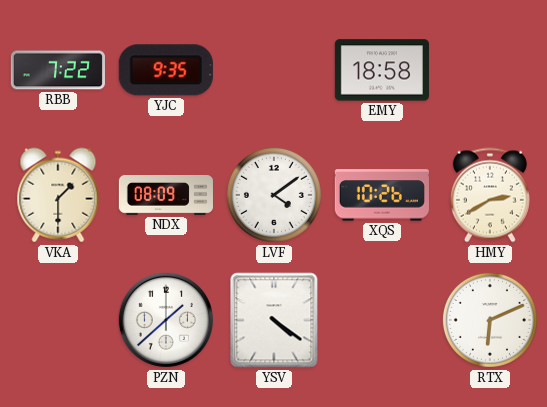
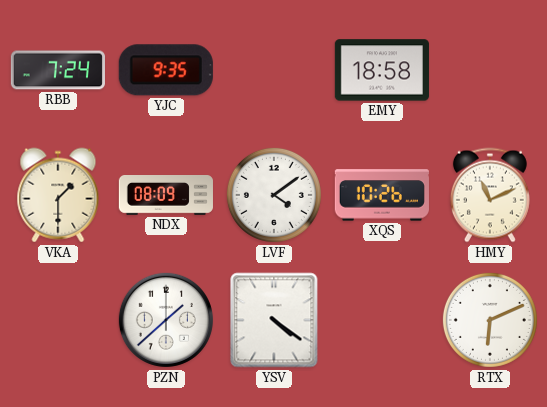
RBB: 7:22 -> 7:24
HMY: 2:40 -> 11:11
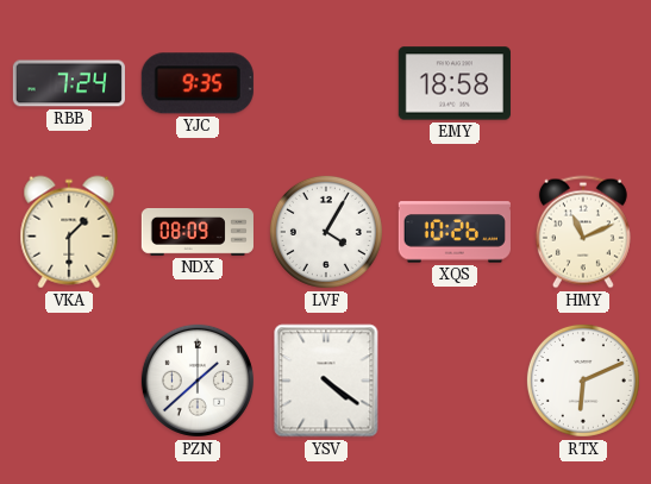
LVF: 4:09 -> 4:05
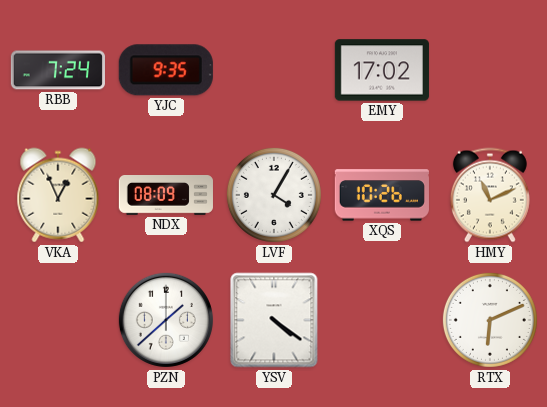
EMY: 18:58 -> 17:02
VKA: 1:30 -> 12:56
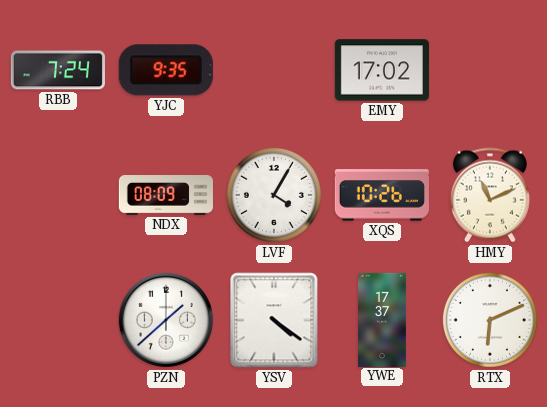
VKA: 12:56 -> none
YWE: none -> 17:37
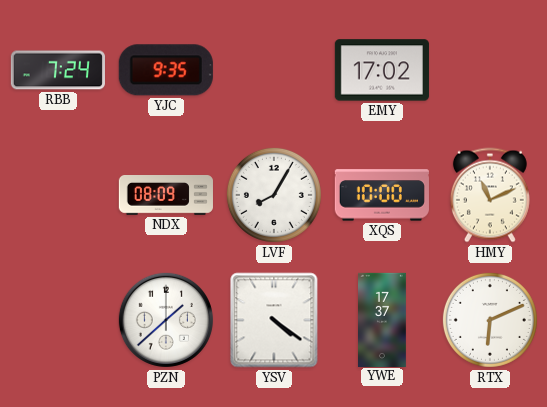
LVF: 4:05 -> 8:05
XQS: 10:26 -> 10:00
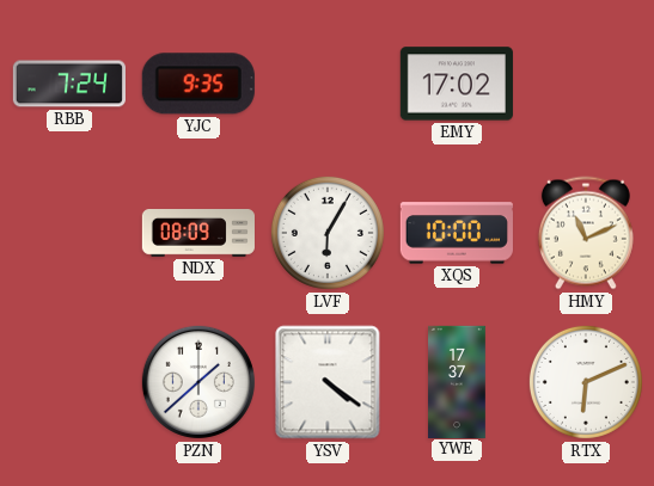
LVF: 8:05 -> 6:05
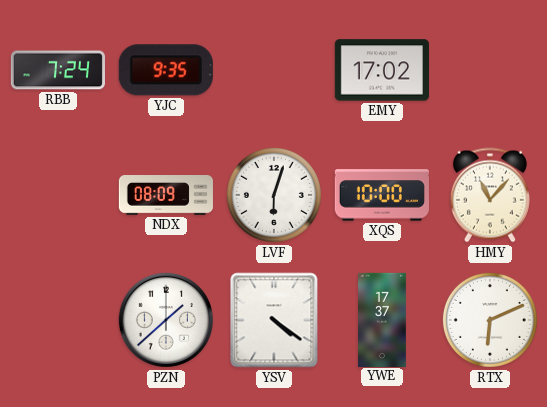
LVF: 6:05 -> 6:03
HMY: 11:11 -> 11:07
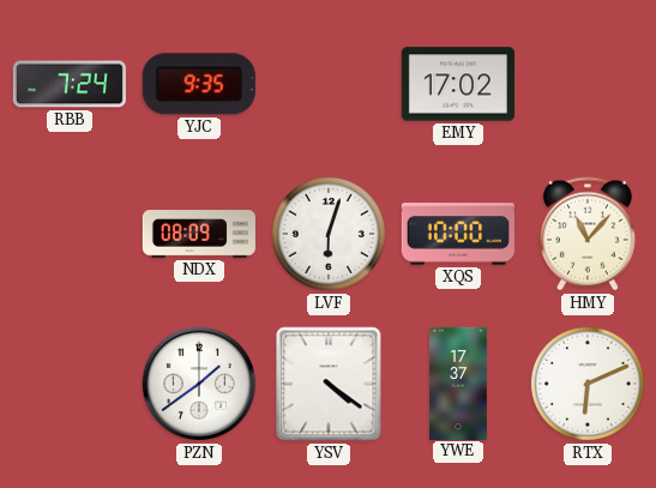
PZN: 1:38 -> 1:39
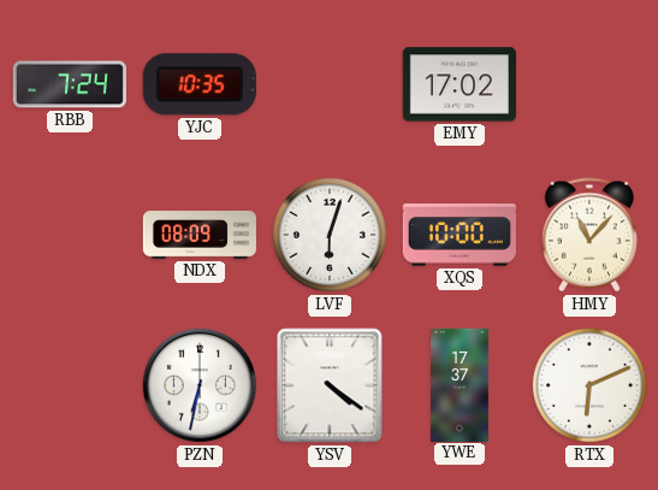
YJC: 9:35 -> 10:35
PZN: 1:39 -> 6:32
